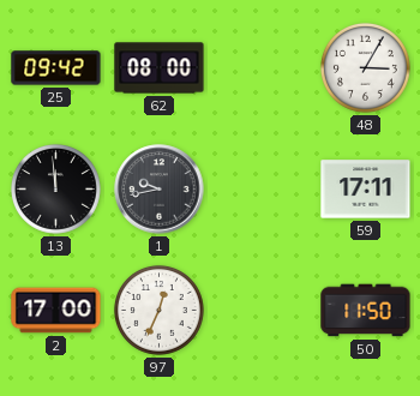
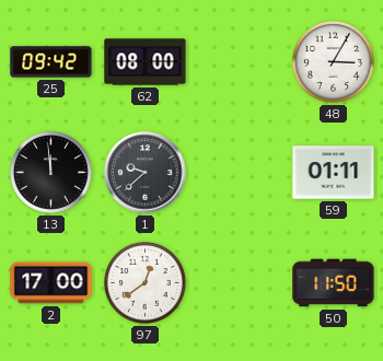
1: 9:43 -> 9:38
59: 17:11 -> 01:11
97: 12:34 -> 12:39
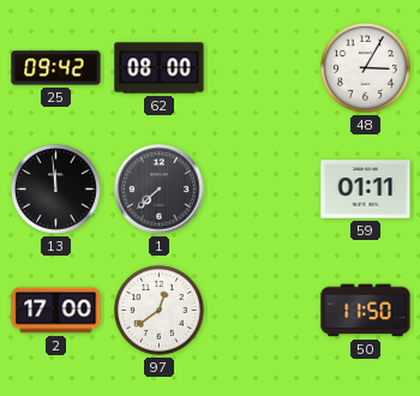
1: 9:38 -> 7:38
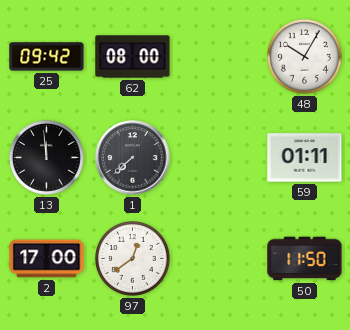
48: 3:05 -> 10:05
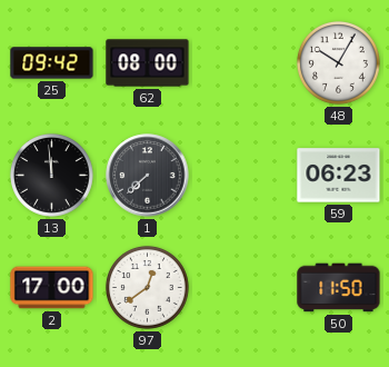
59: 01:11 -> 06:23
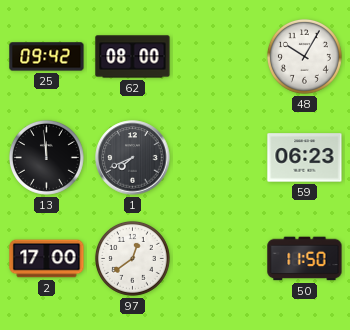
1: 7:38 -> 7:41
